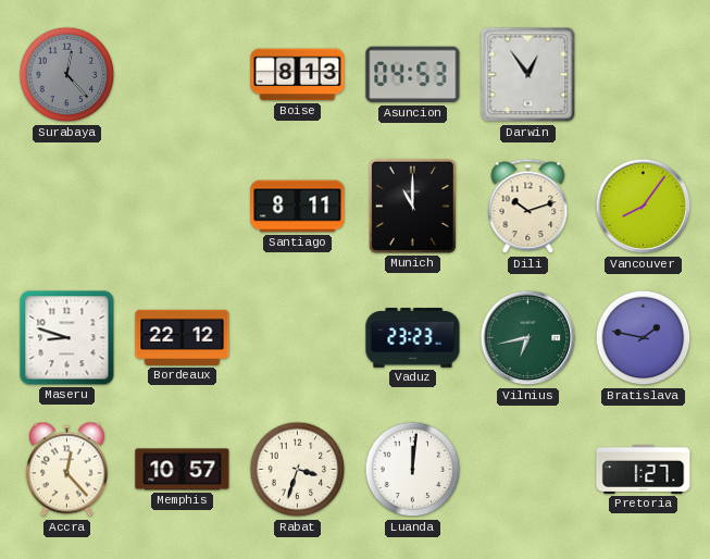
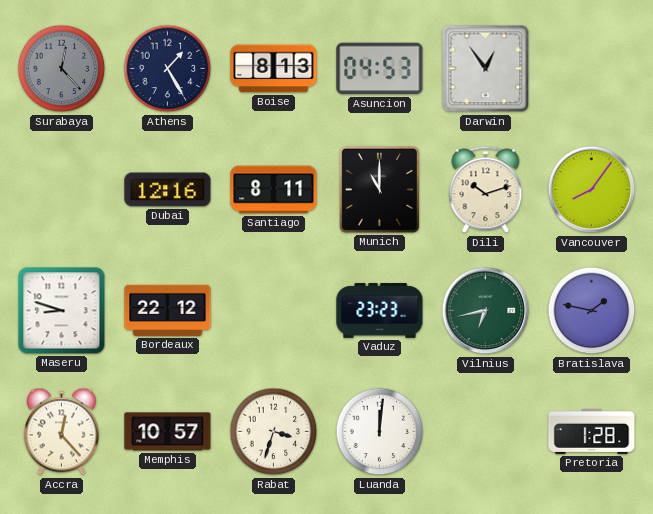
Athens: none -> 1:25
Dubai: none -> 12:16
Pretoria: 1:27 -> 1:28
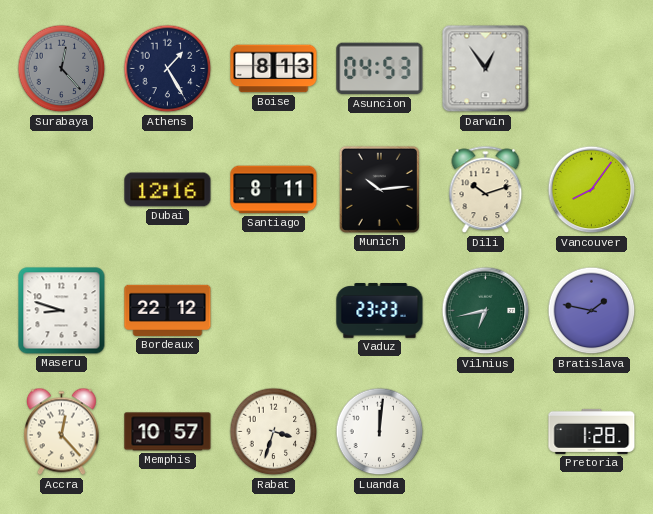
Munich: 11:00 -> 10:14
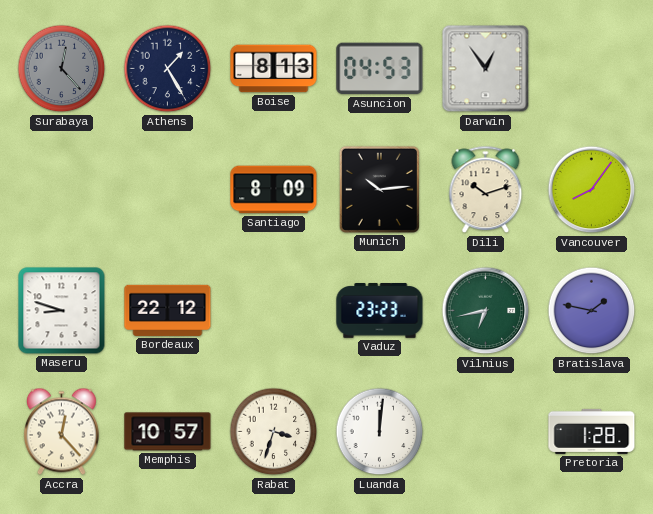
Dubai: 12:16 -> none
Santiago: 8:11 -> 8:09
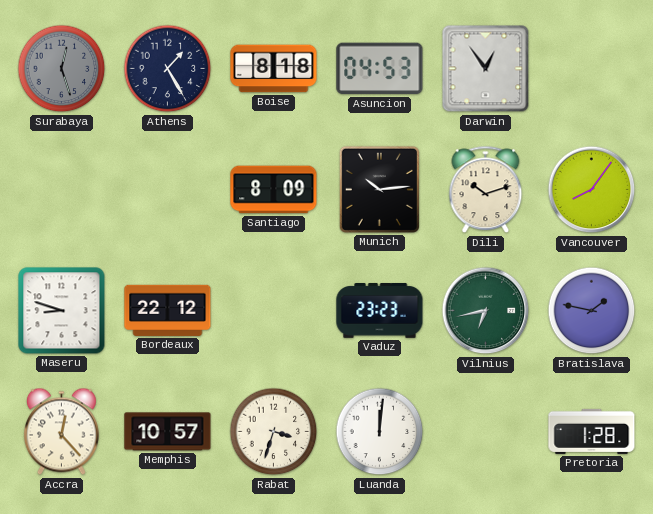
Surabaya: 12:23 -> 12:27
Boise: 8:13 -> 8:18
